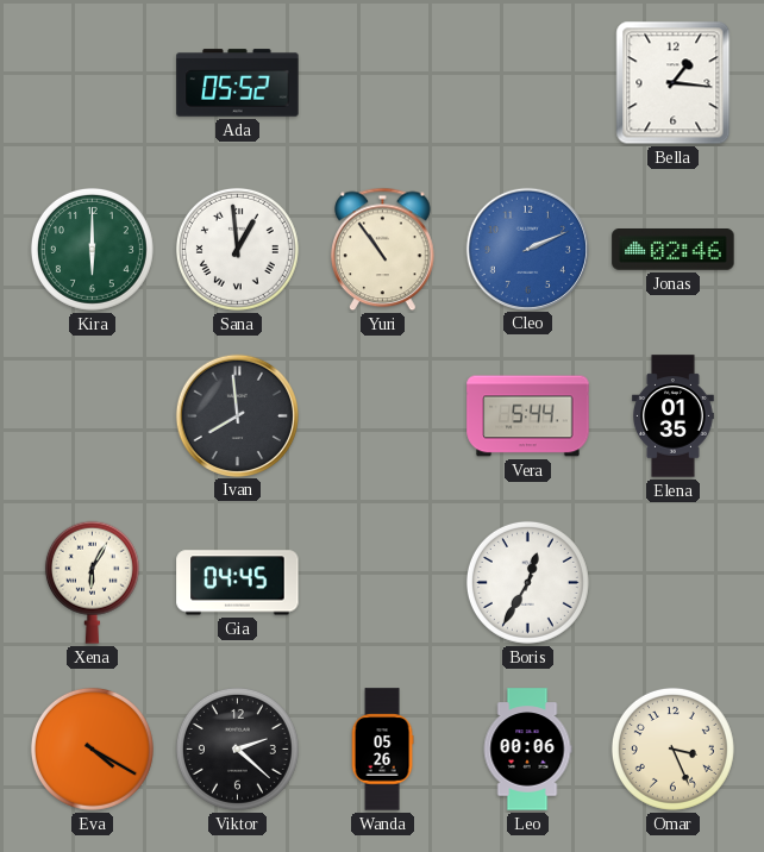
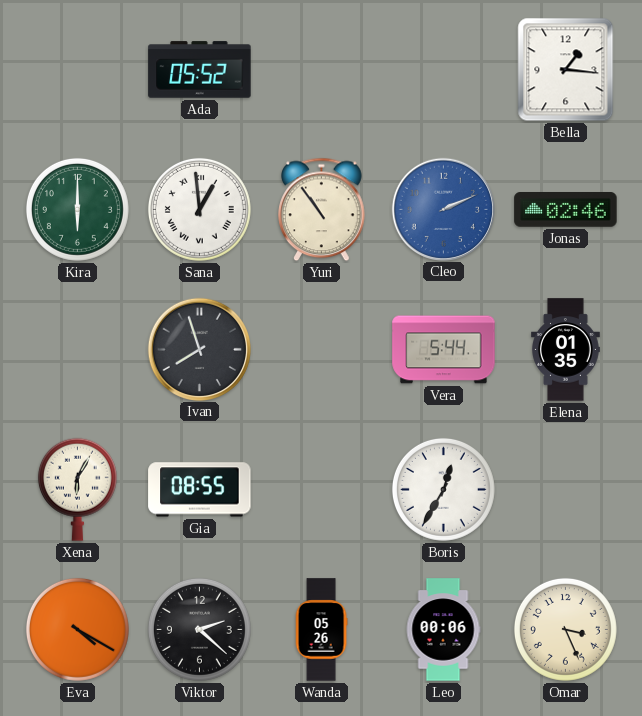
Ivan: 7:59 -> 7:57
Gia: 04:45 -> 08:55
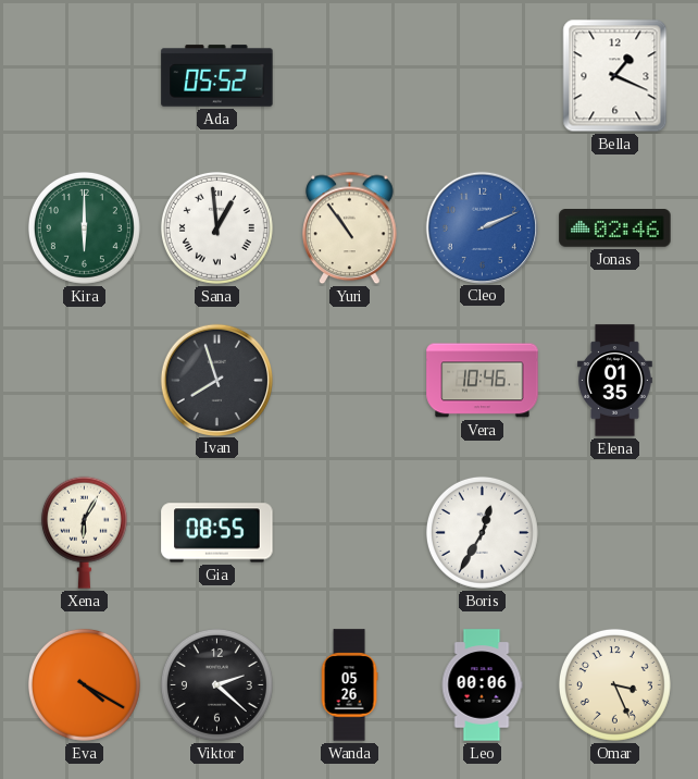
Bella: 1:16 -> 1:19
Vera: 5:44 -> 10:46
